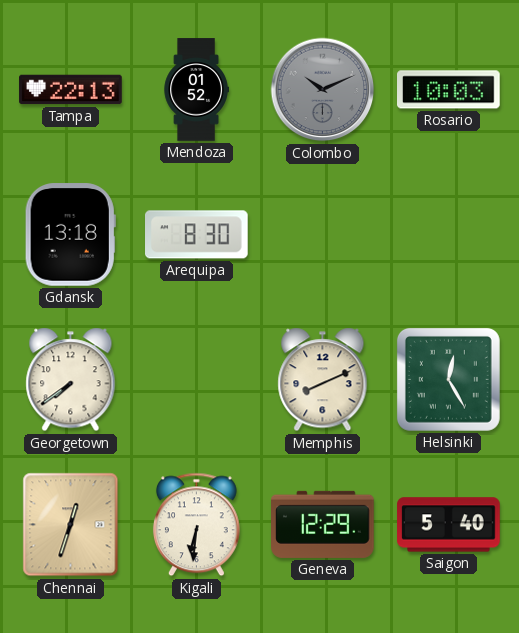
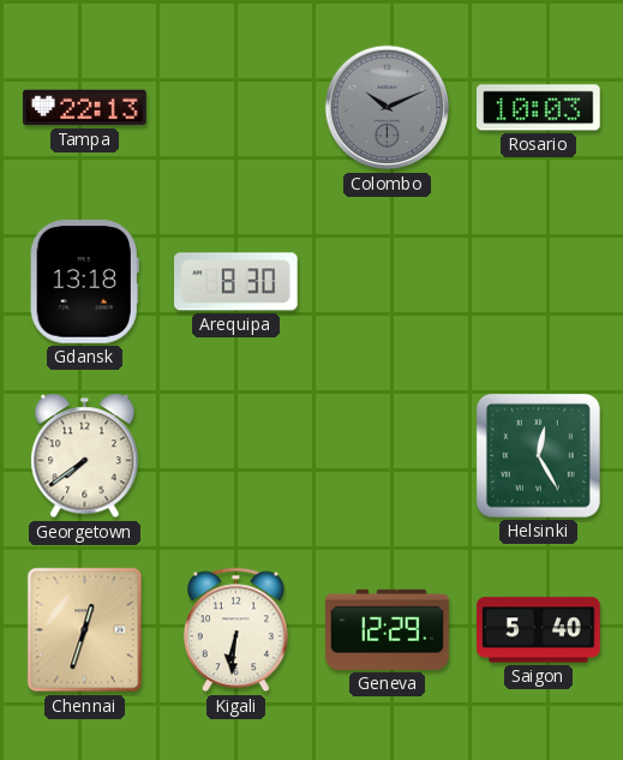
Mendoza: 01:52 -> none
Memphis: 8:11 -> none
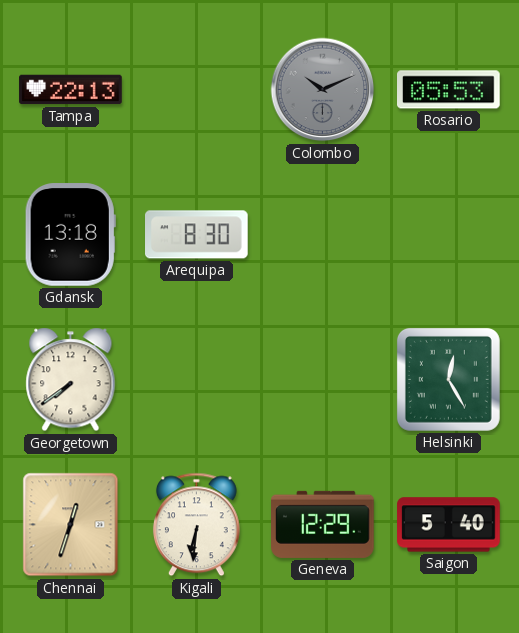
Rosario: 10:03 -> 05:53
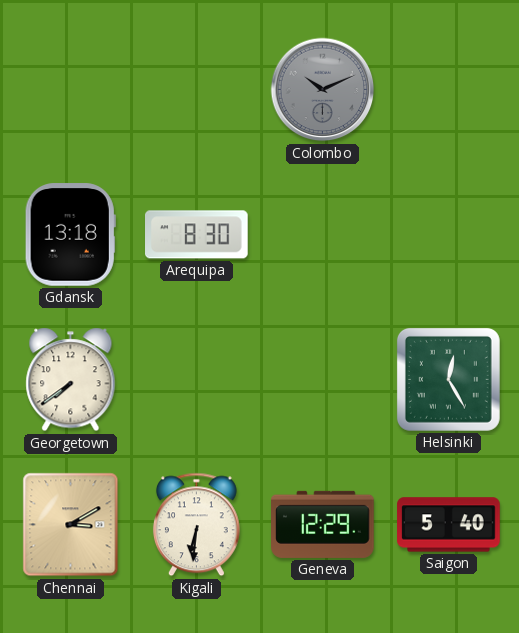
Tampa: 22:13 -> none
Rosario: 05:53 -> none
Chennai: 12:33 -> 3:10
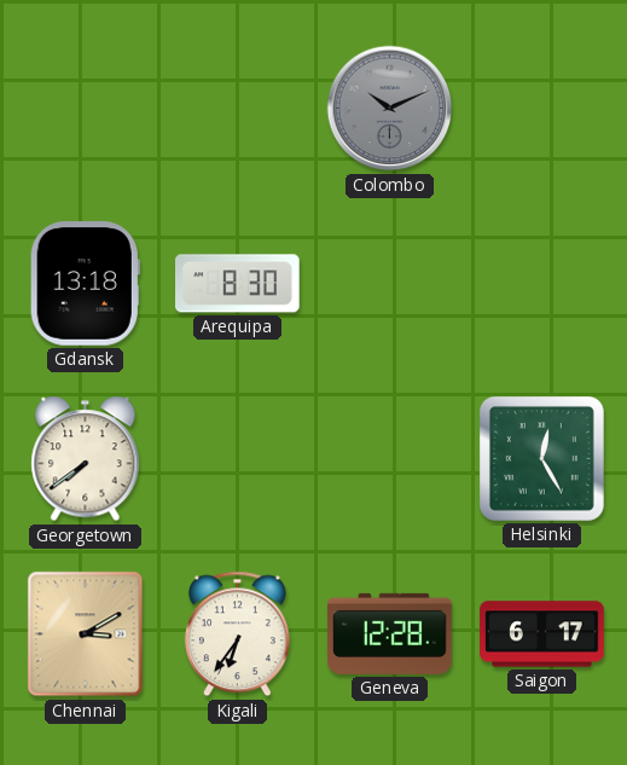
Kigali: 6:31 -> 6:36
Geneva: 12:29 -> 12:28
Saigon: 5:40 -> 6:17
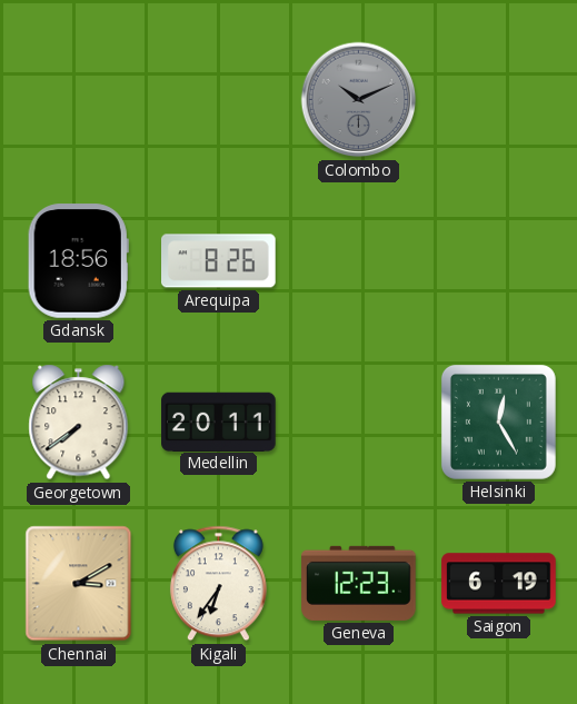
Gdansk: 13:18 -> 18:56
Arequipa: 8:30 -> 8:26
Medellin: none -> 20:11
Geneva: 12:28 -> 12:23
Saigon: 6:17 -> 6:19
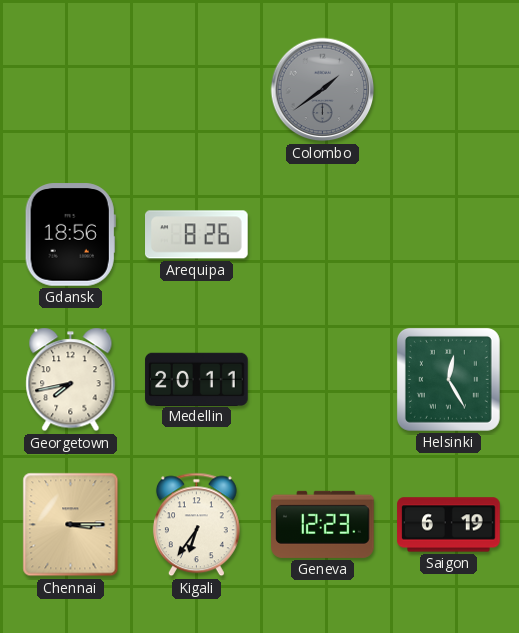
Colombo: 10:11 -> 1:39
Georgetown: 7:39 -> 7:43
Chennai: 3:10 -> 3:15
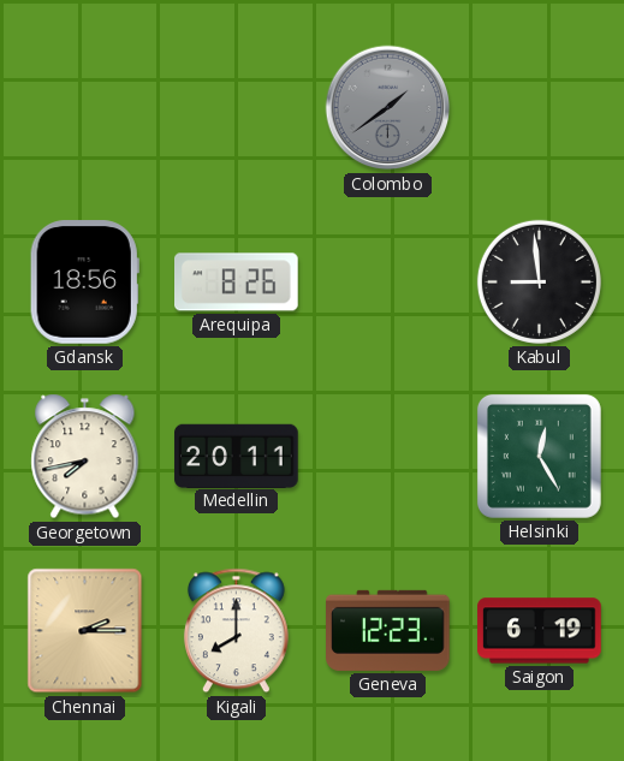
Kabul: none -> 8:59
Chennai: 3:15 -> 2:15
Kigali: 6:36 -> 8:00
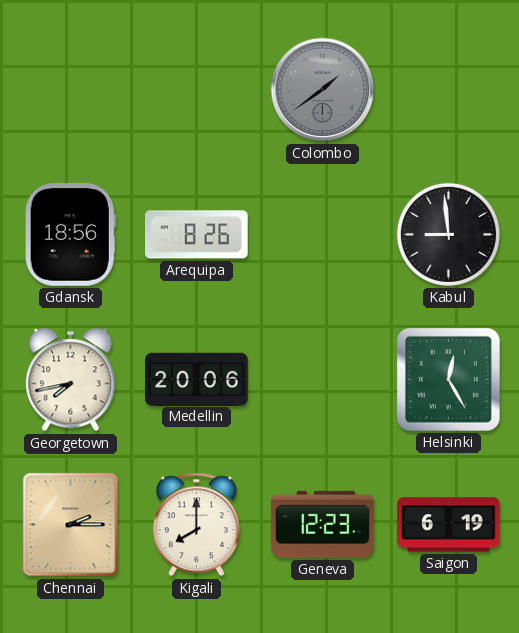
Medellin: 20:11 -> 20:06
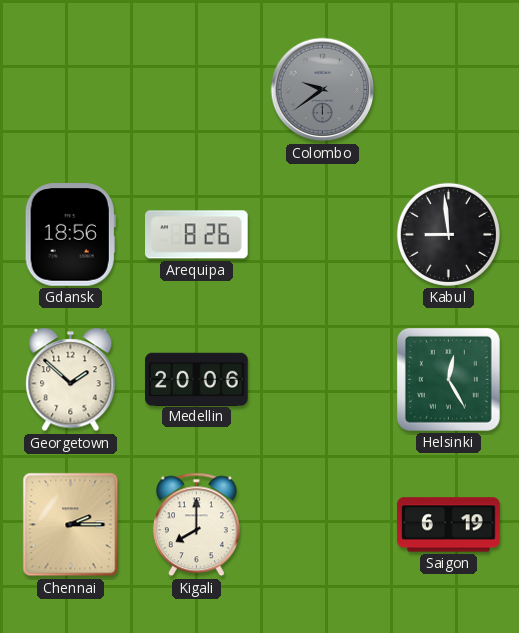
Colombo: 1:39 -> 9:39
Georgetown: 7:43 -> 1:52
Geneva: 12:23 -> none
